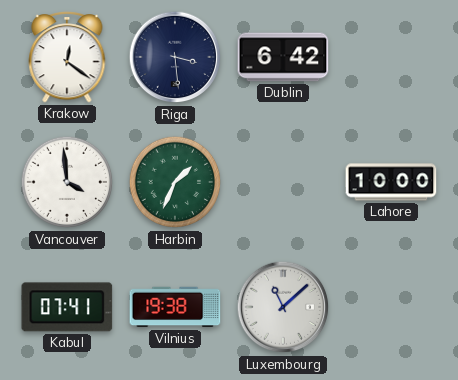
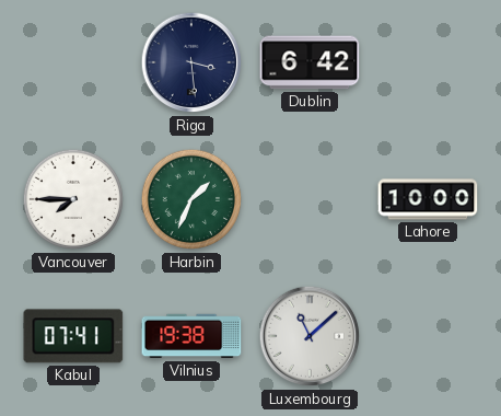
Krakow: 12:21 -> none
Vancouver: 3:59 -> 7:45
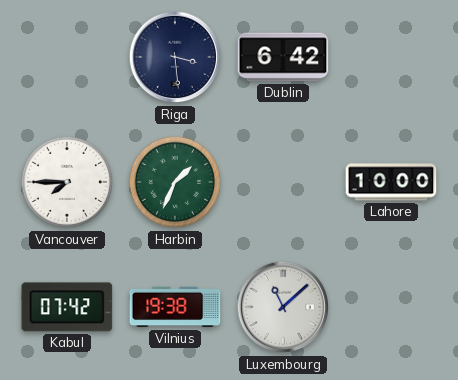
Kabul: 07:41 -> 07:42
